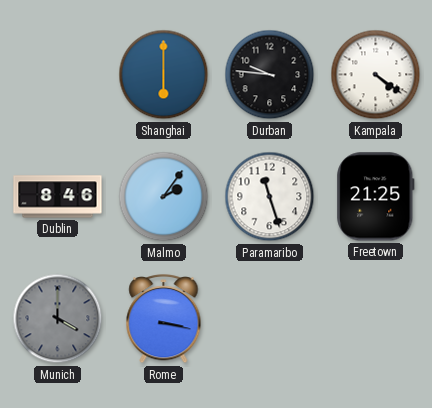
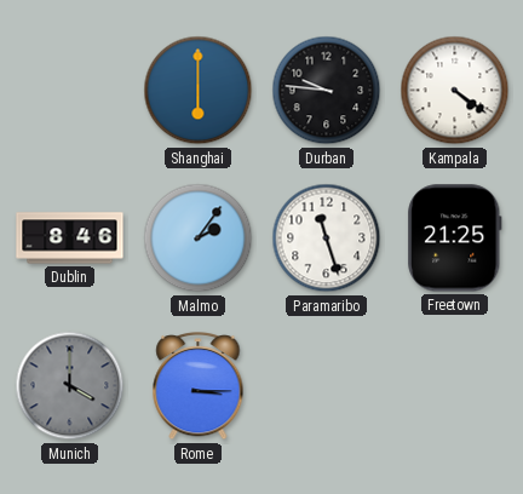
Rome: 3:17 -> 3:15
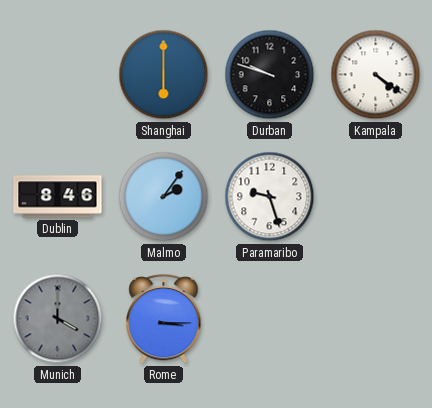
Durban: 9:46 -> 9:48
Paramaribo: 11:27 -> 9:27
Freetown: 21:25 -> none
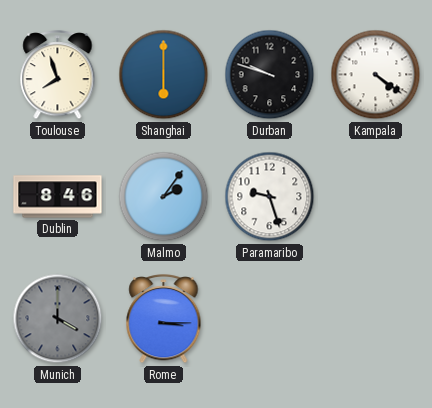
Toulouse: none -> 7:57
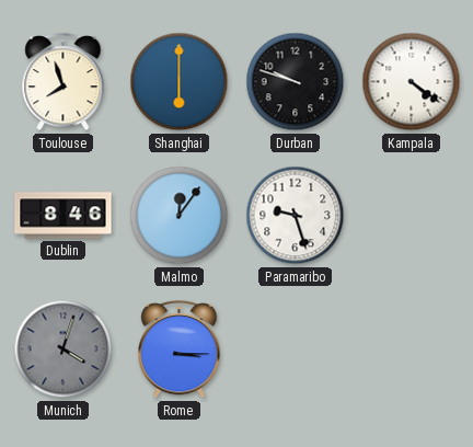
Malmo: 2:06 -> 12:06
Munich: 4:00 -> 4:03
